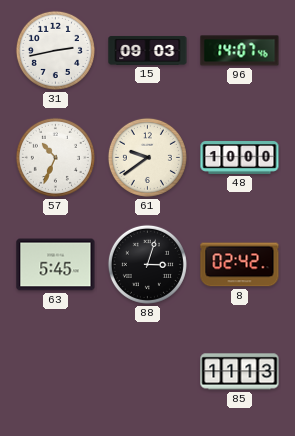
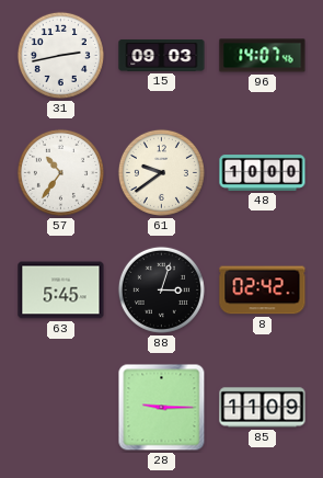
57: 10:34 -> 10:36
28: none -> 9:15
85: 11:13 -> 11:09
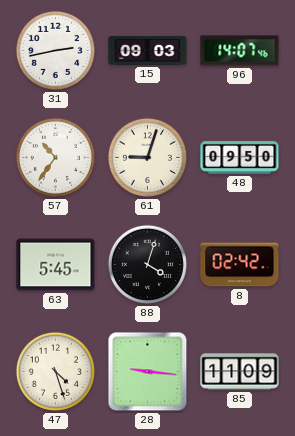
61: 9:39 -> 9:03
48: 10:00 -> 09:50
88: 3:03 -> 4:03
47: none -> 4:27
28: 9:15 -> 9:16
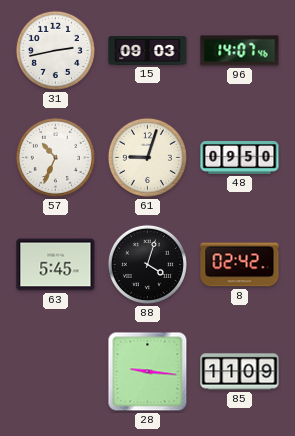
57: 10:36 -> 10:34
47: 4:27 -> none
